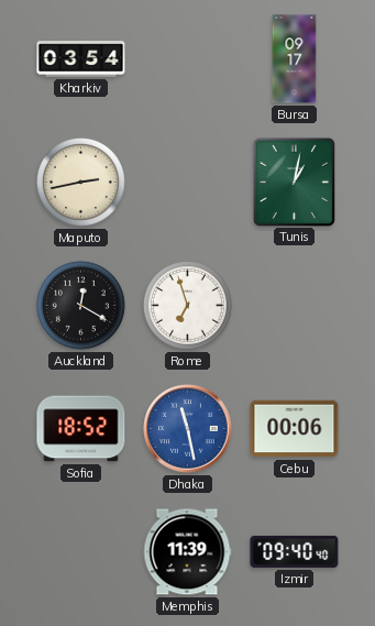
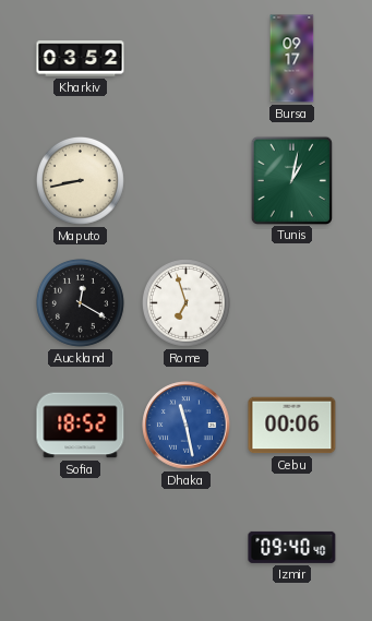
Kharkiv: 03:54 -> 03:52
Maputo: 2:43 -> 8:43
Memphis: 11:39 -> none
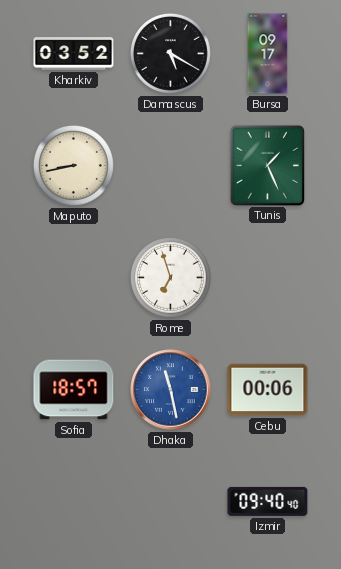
Damascus: none -> 5:20
Tunis: 1:02 -> 1:26
Auckland: 12:20 -> none
Sofia: 18:52 -> 18:57
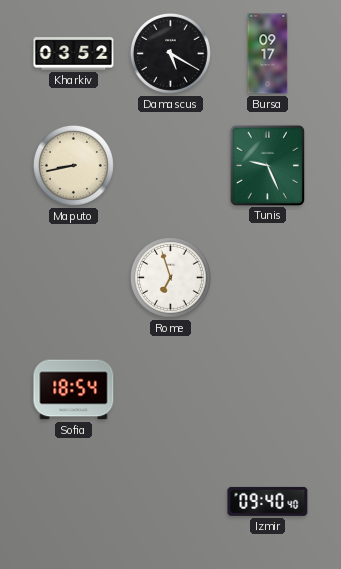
Tunis: 1:26 -> 9:26
Sofia: 18:57 -> 18:54
Dhaka: 11:28 -> none
Cebu: 00:06 -> none
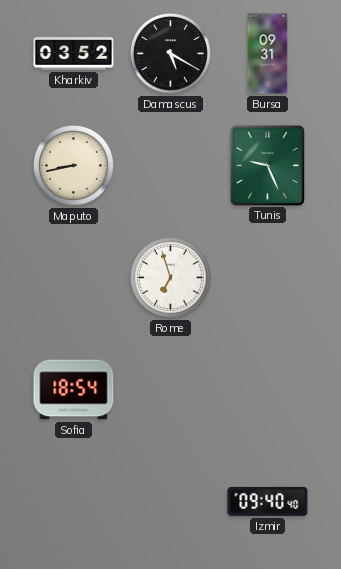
Bursa: 09:17 -> 09:31
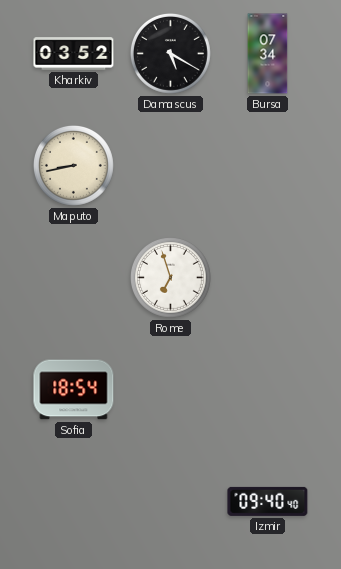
Bursa: 09:31 -> 07:34
Tunis: 9:26 -> none
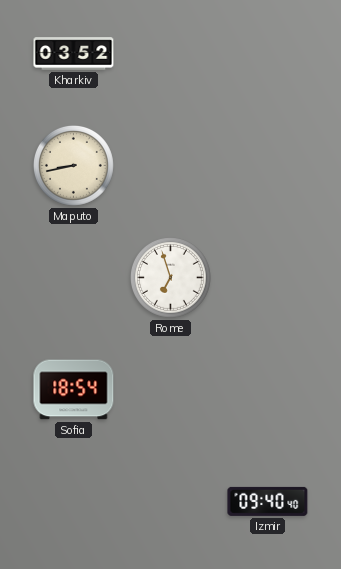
Damascus: 5:20 -> none
Bursa: 07:34 -> none
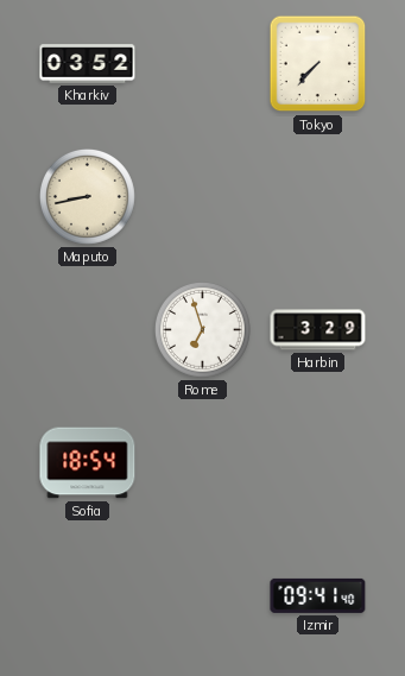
Tokyo: none -> 7:37
Harbin: none -> 3:29
Izmir: 09:40 -> 09:41
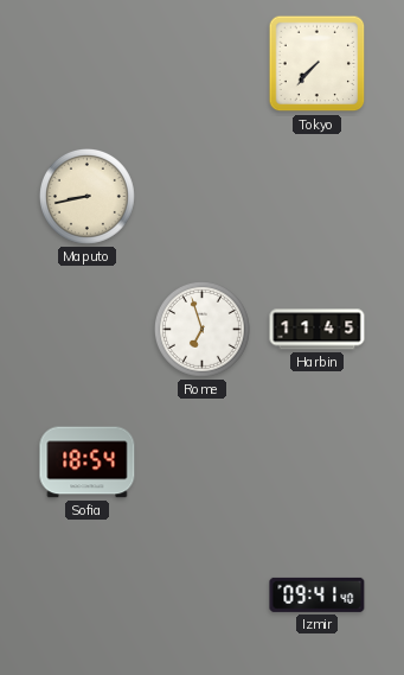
Kharkiv: 03:52 -> none
Harbin: 3:29 -> 11:45
